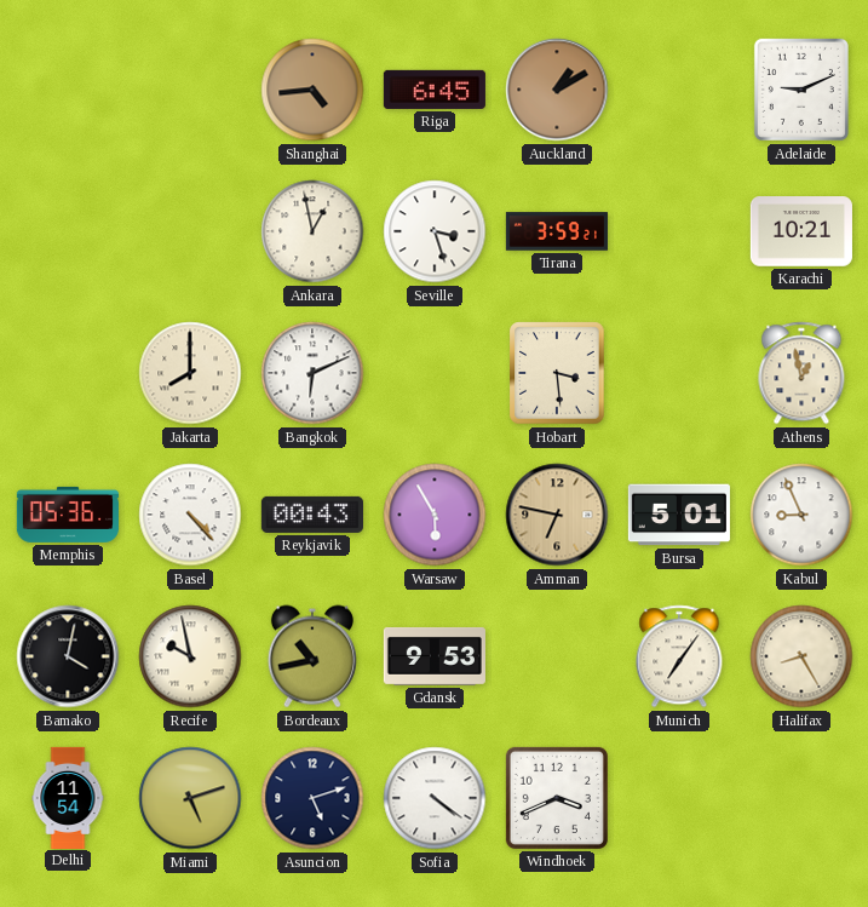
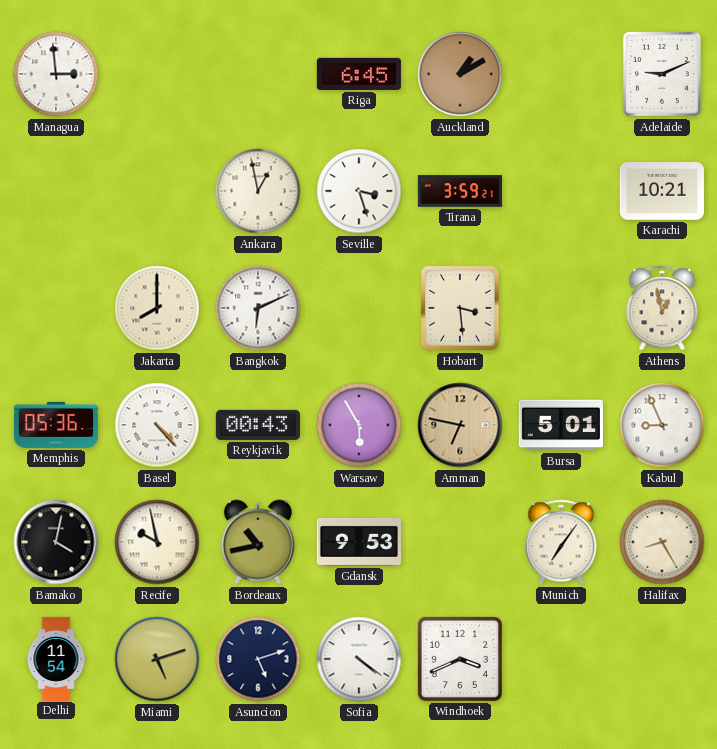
Managua: none -> 2:59
Shanghai: 4:44 -> none
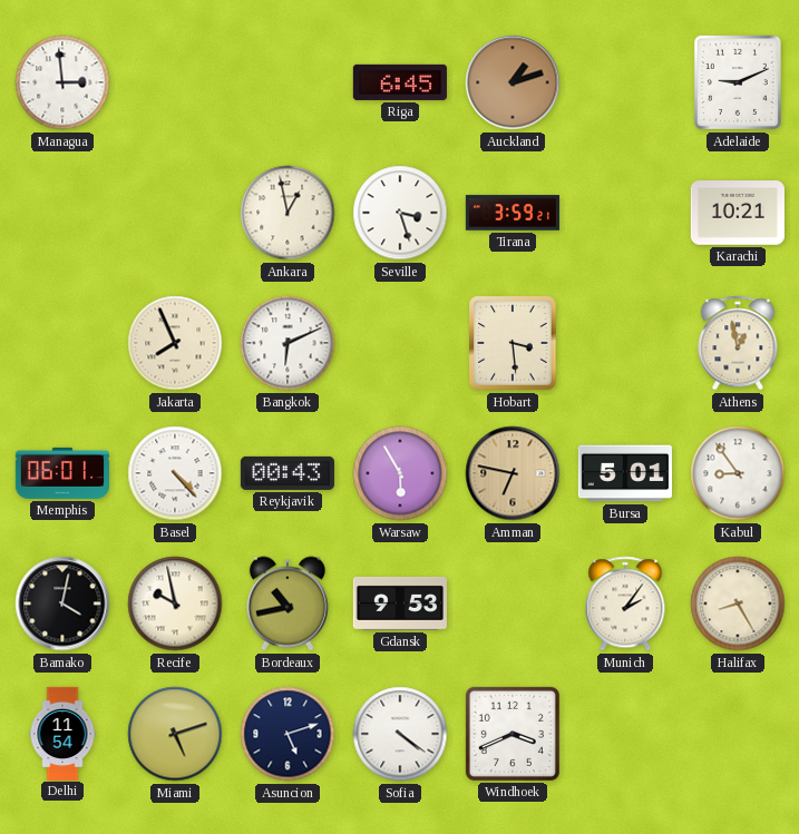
Auckland: 1:10 -> 1:12
Jakarta: 8:00 -> 7:56
Memphis: 05:36 -> 06:01
Kabul: 8:56 -> 8:54
Munich: 7:06 -> 2:06
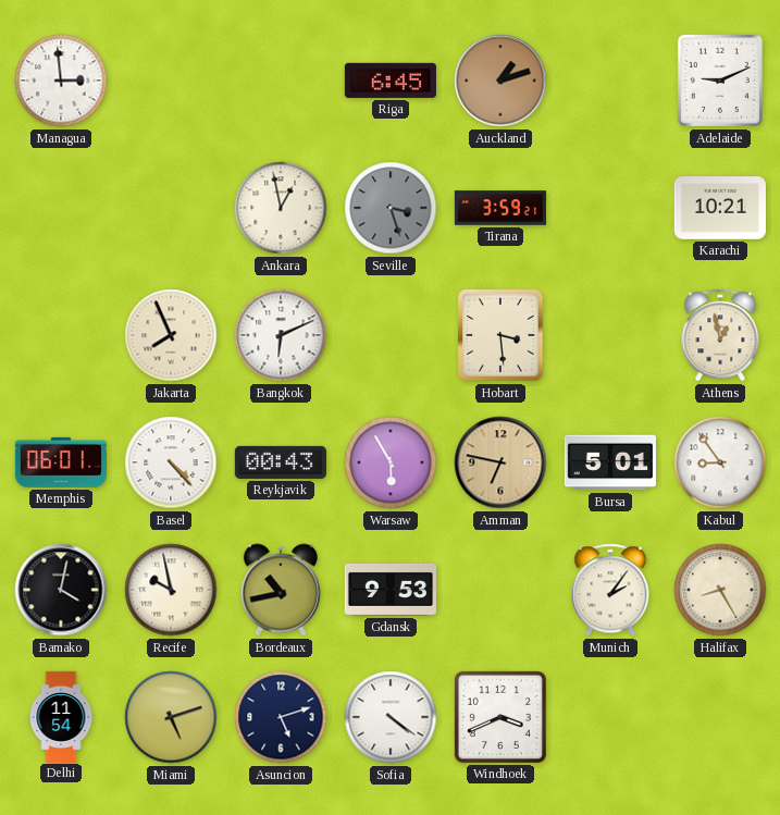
Seville dial: white -> grey
